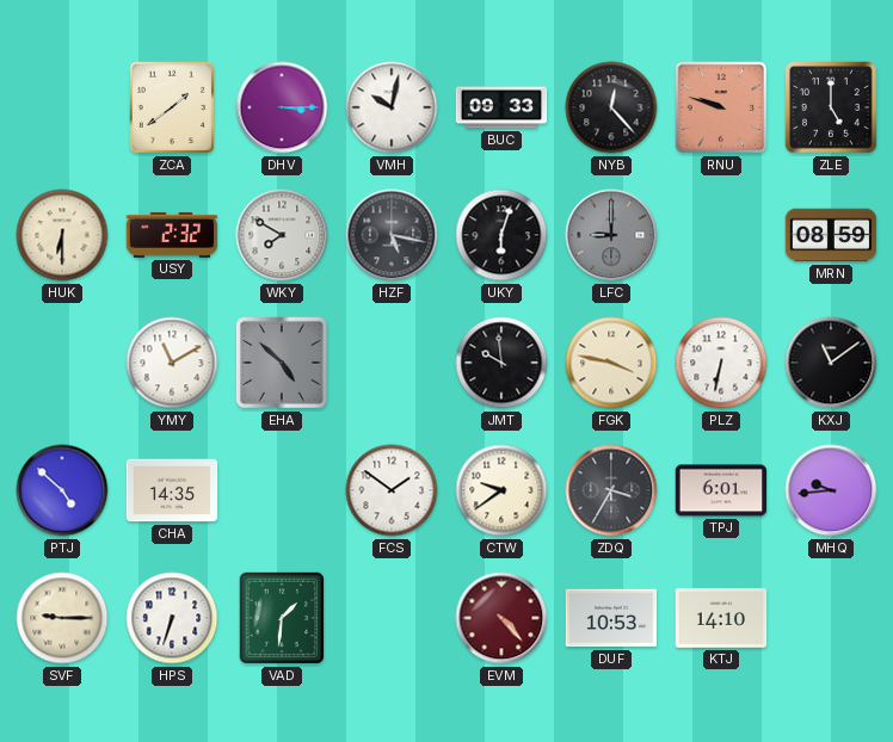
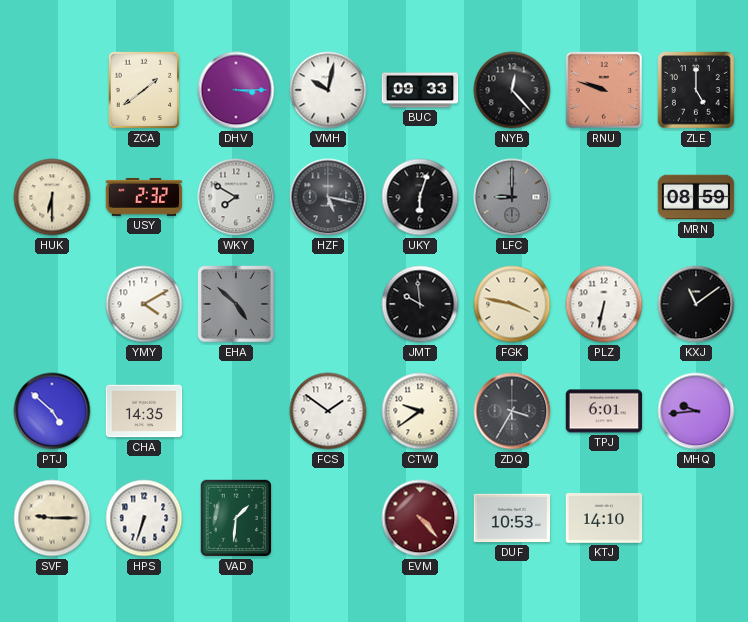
YMY: 11:10 -> 4:10
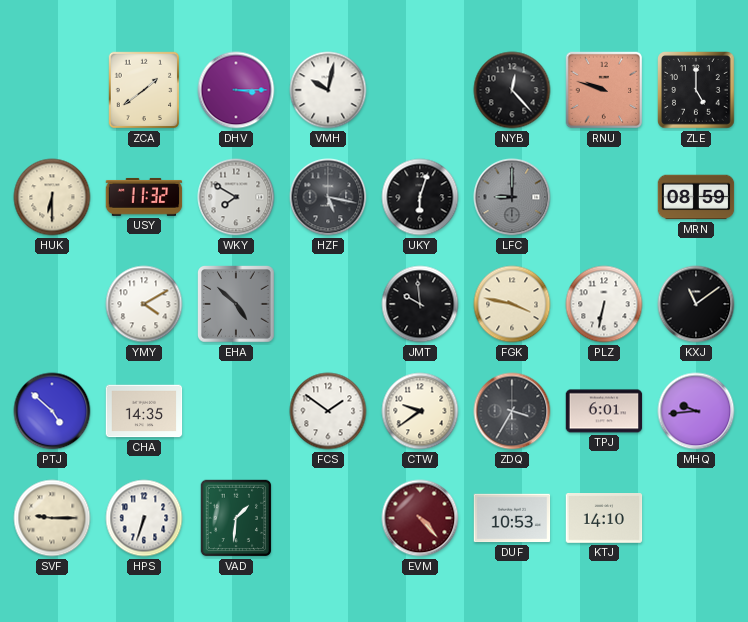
BUC: 09:33 -> none
USY: 2:32 -> 11:32
